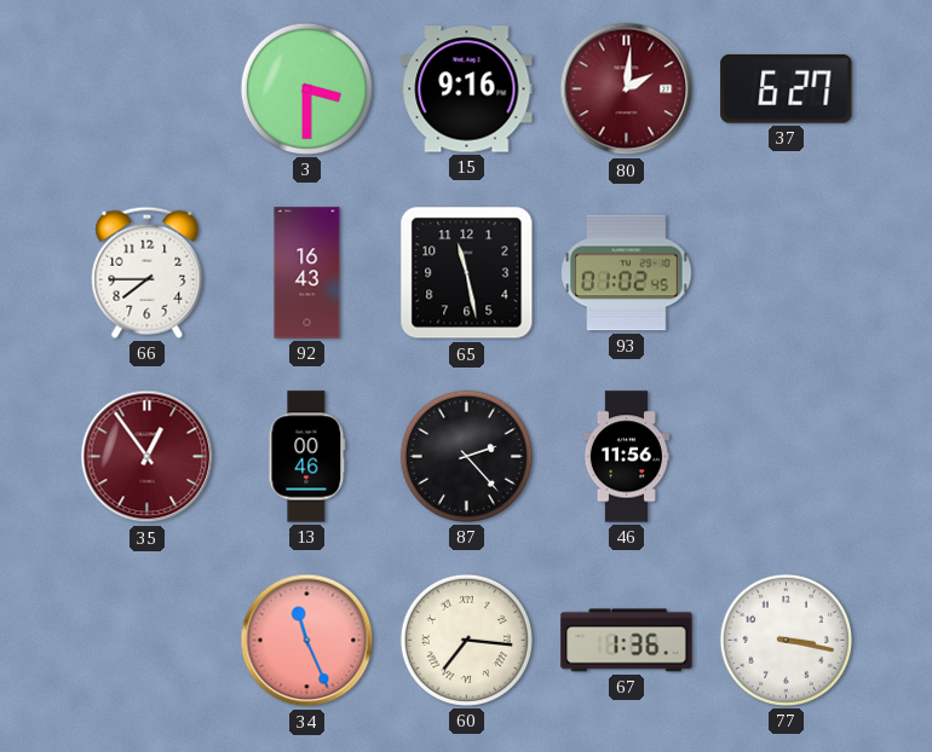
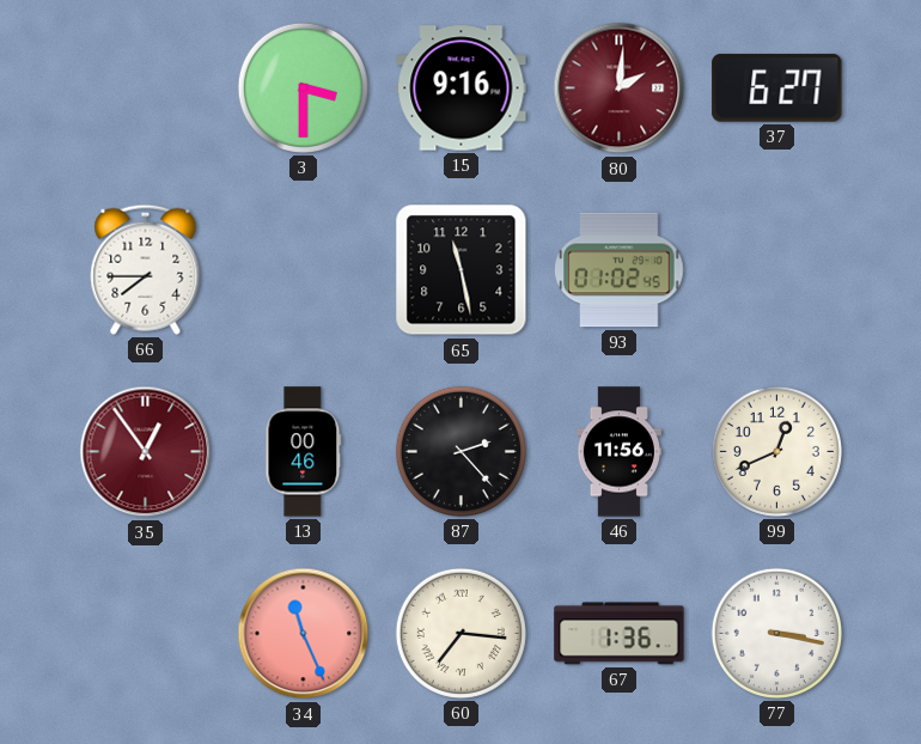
92: 16:43 -> none
99: none -> 12:41
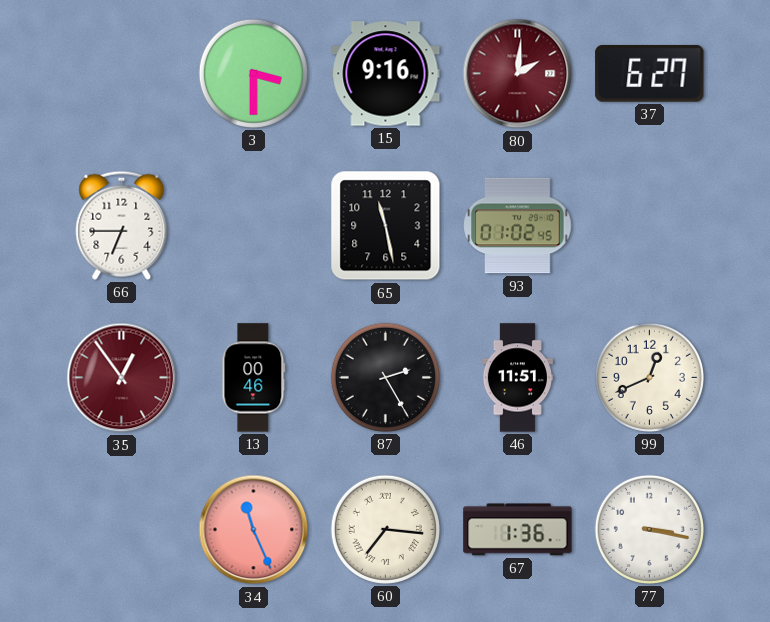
66: 7:45 -> 6:45
87: 2:23 -> 2:25
46: 11:56 -> 11:51
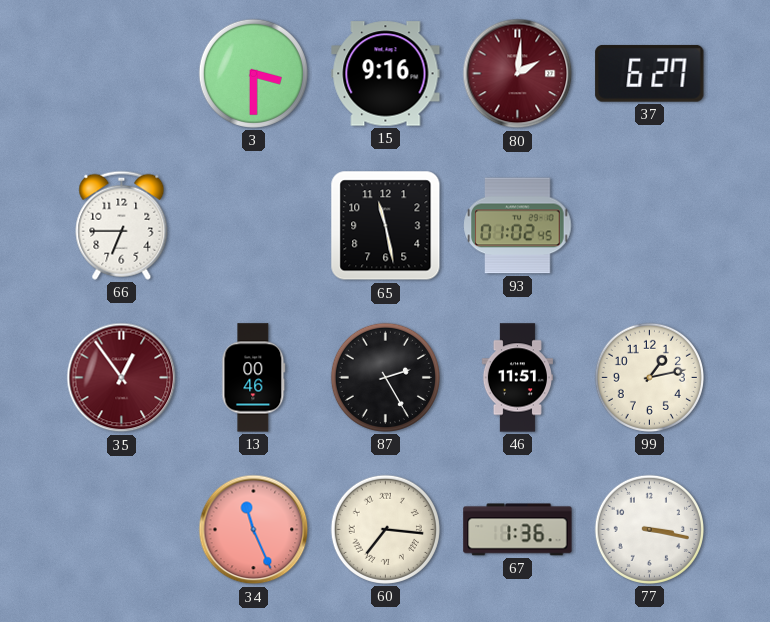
99: 12:41 -> 1:13
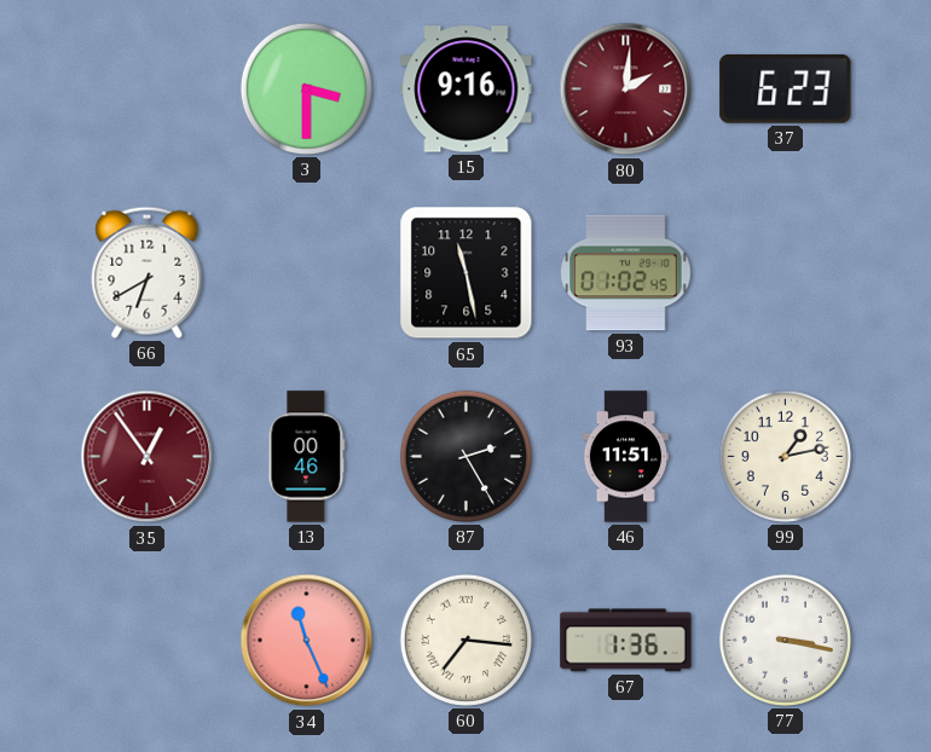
37: 6:27 -> 6:23
66: 6:45 -> 6:40
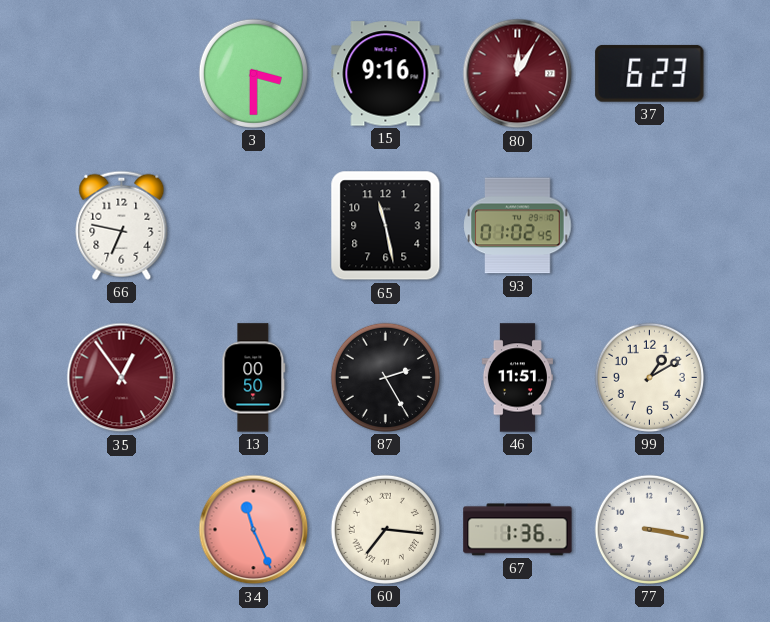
80: 2:01 -> 12:05
66: 6:40 -> 6:47
13: 00:46 -> 00:50
99: 1:13 -> 1:10
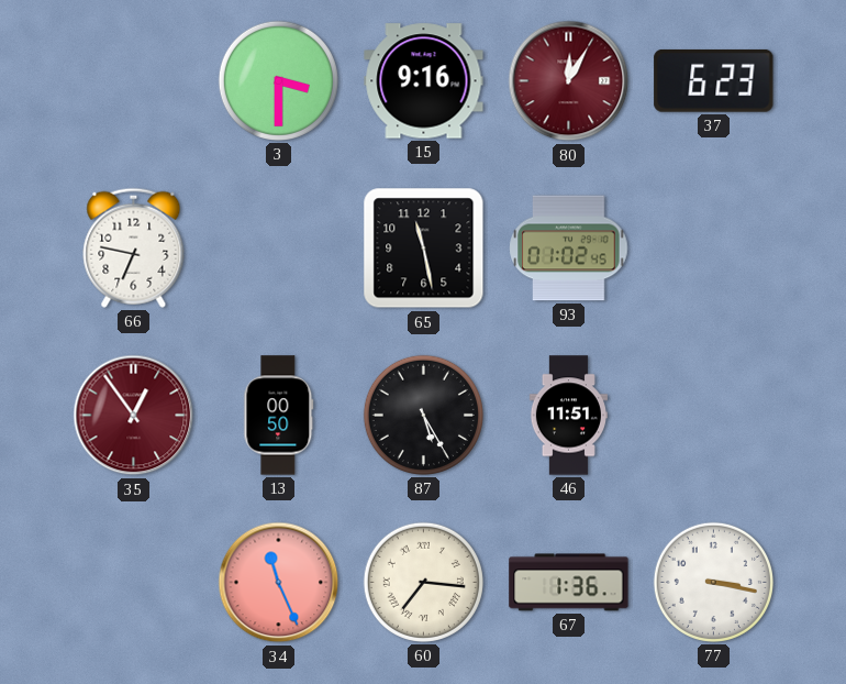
87: 2:25 -> 5:25
99: 1:10 -> none
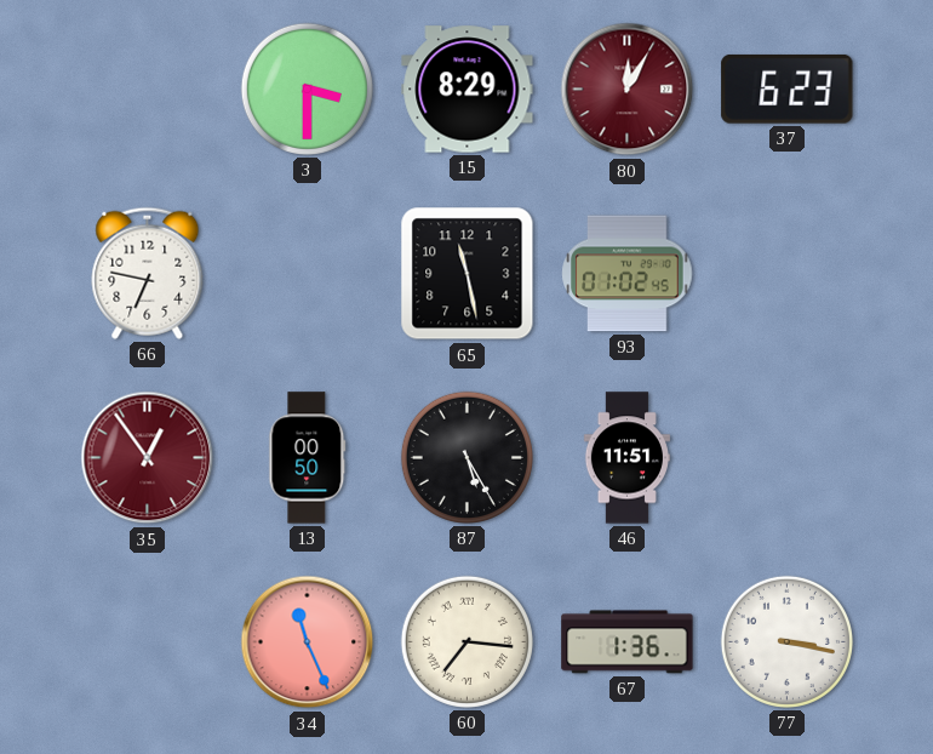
15: 9:16 -> 8:29
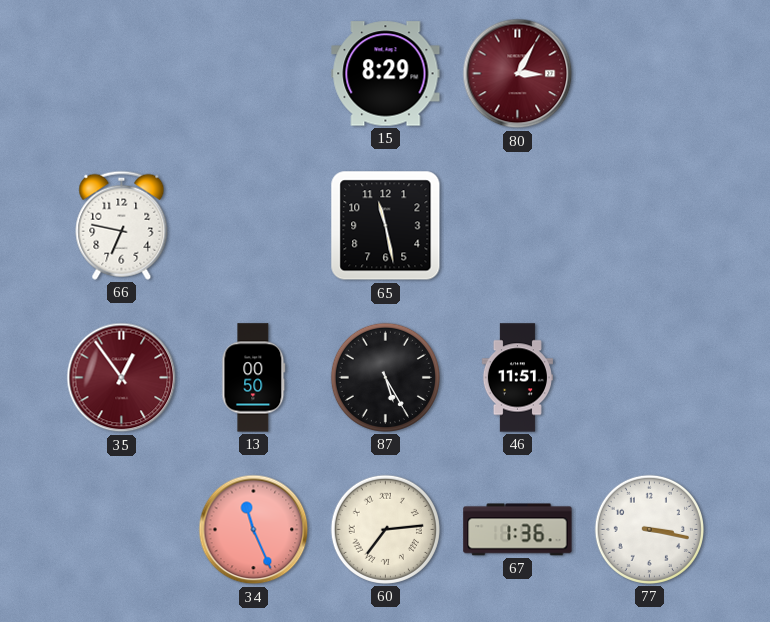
3: 3:30 -> none
80: 12:05 -> 3:05
37: 6:23 -> none
93: 01:02 -> none
60: 7:16 -> 7:14
